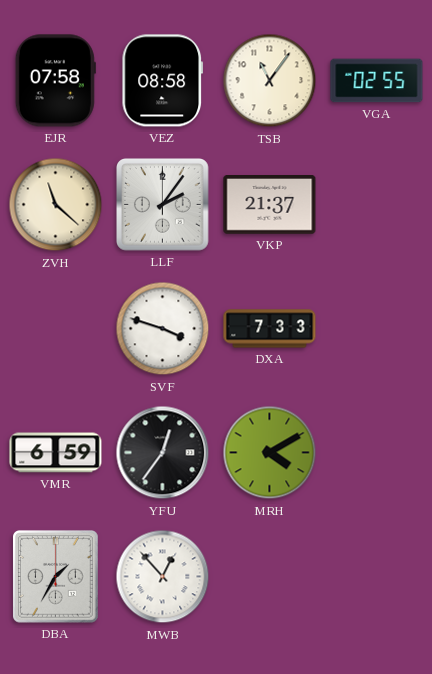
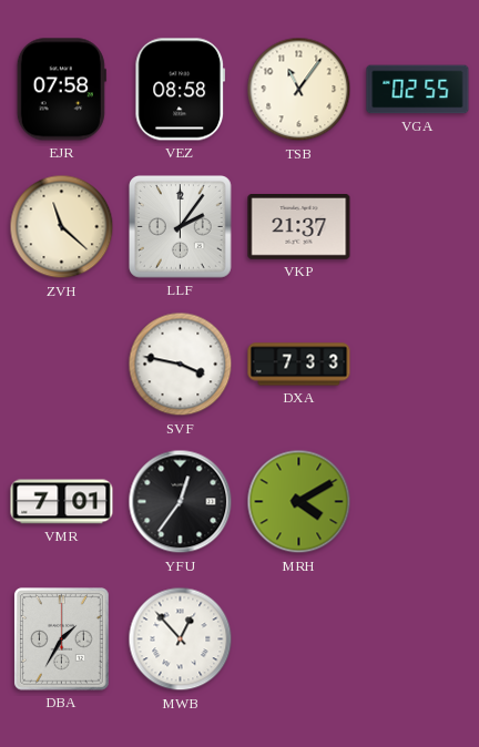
SVF: 3:48 -> 3:47
VMR: 6:59 -> 7:01
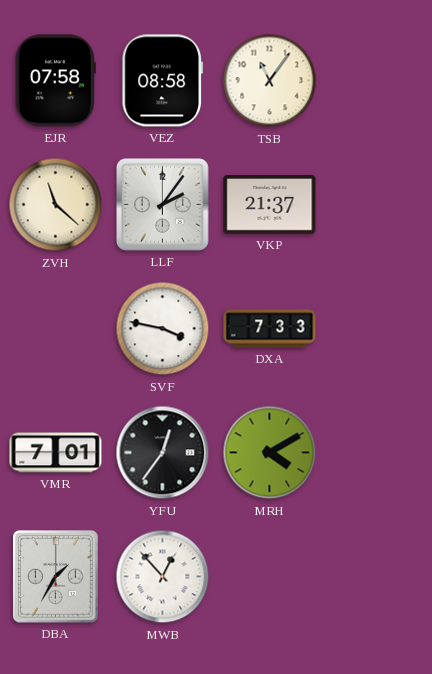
VGA: 02:55 -> none
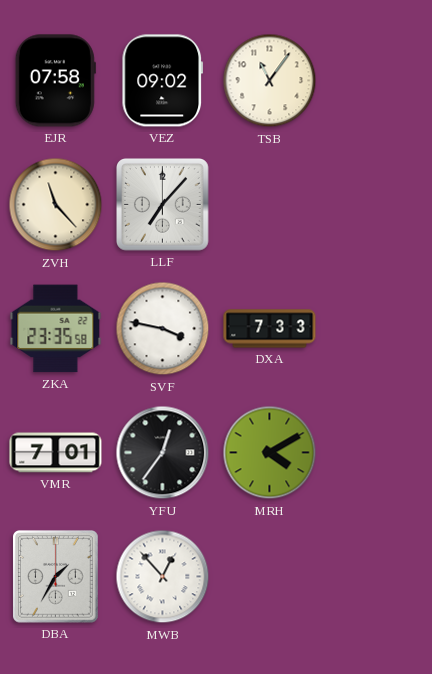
VEZ: 08:58 -> 09:02
ZVH: 11:22 -> 11:23
LLF: 2:06 -> 7:07
VKP: 21:37 -> none
ZKA: none -> 23:35
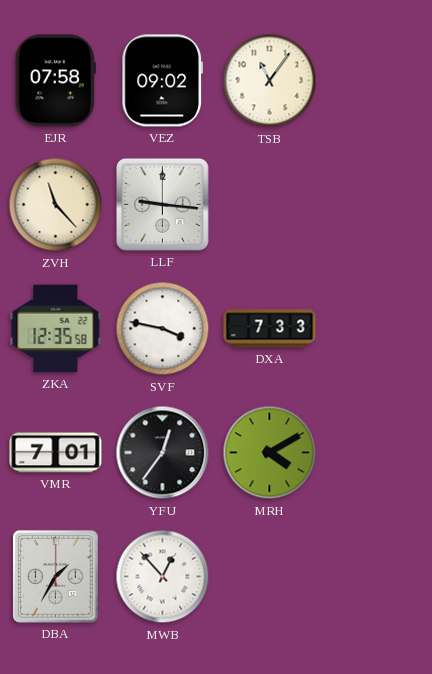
LLF: 7:07 -> 9:16
ZKA: 23:35 -> 12:35
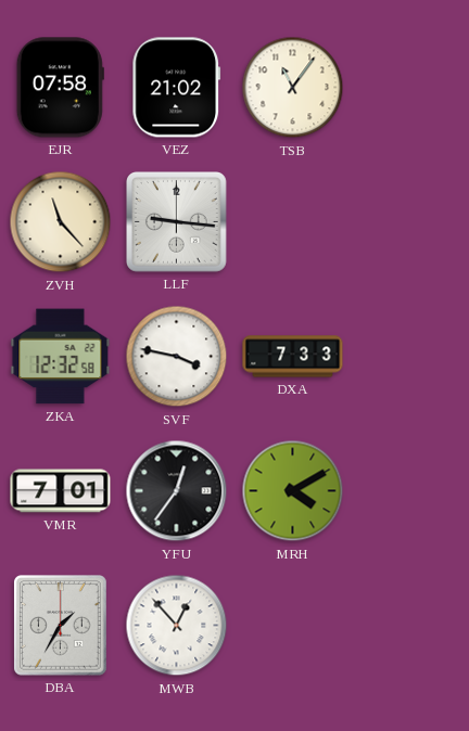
VEZ: 09:02 -> 21:02
ZKA: 12:35 -> 12:32
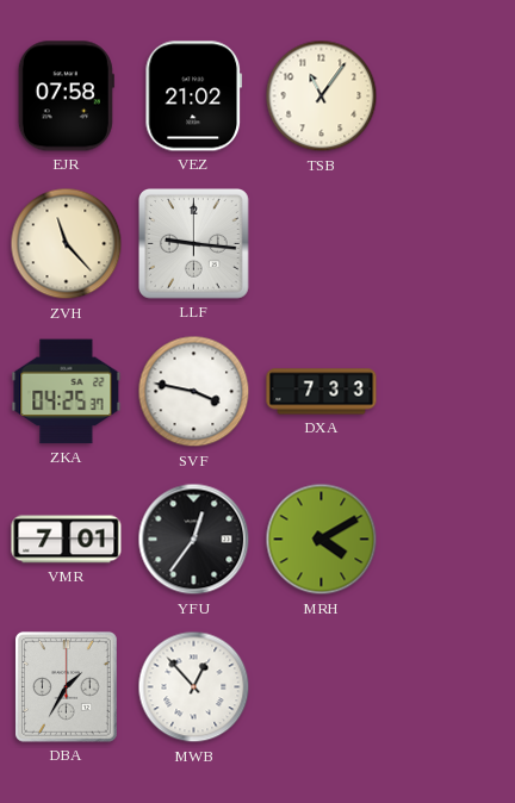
ZKA: 12:32 -> 04:25
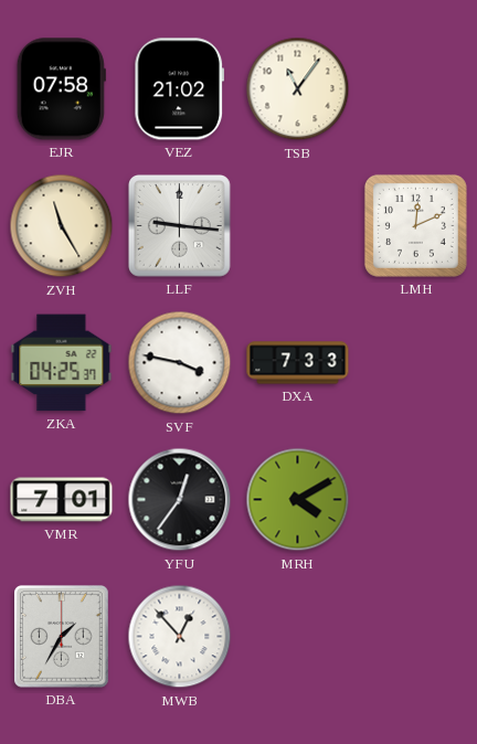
ZVH: 11:23 -> 11:25
LMH: none -> 12:11
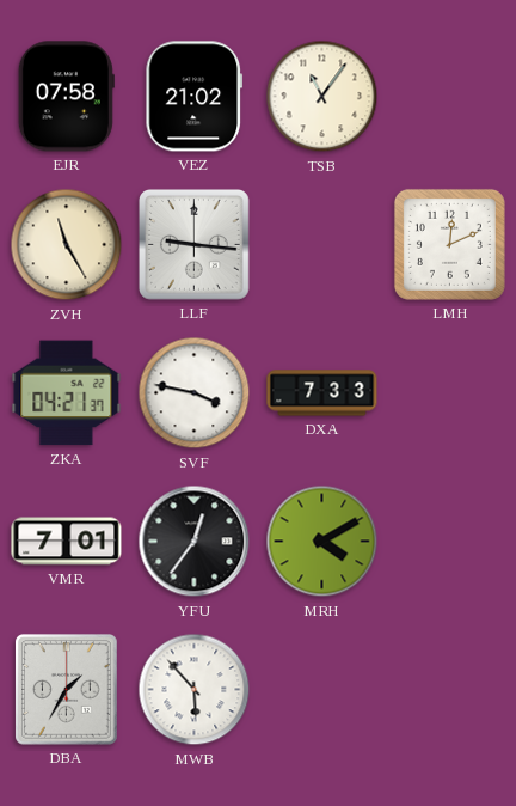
ZKA: 04:25 -> 04:21
MWB: 12:53 -> 5:53
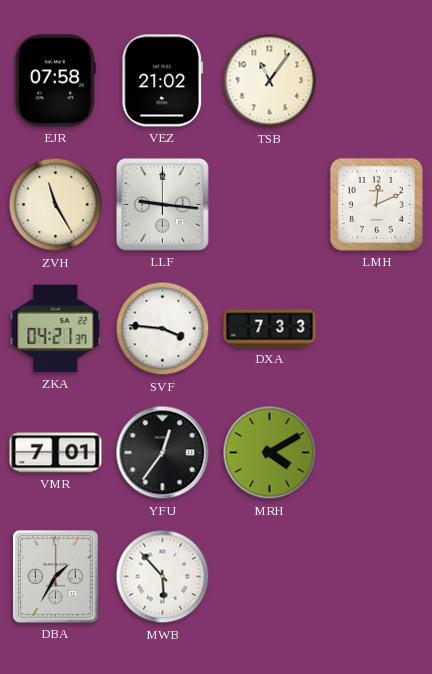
SVF: 3:47 -> 3:46
